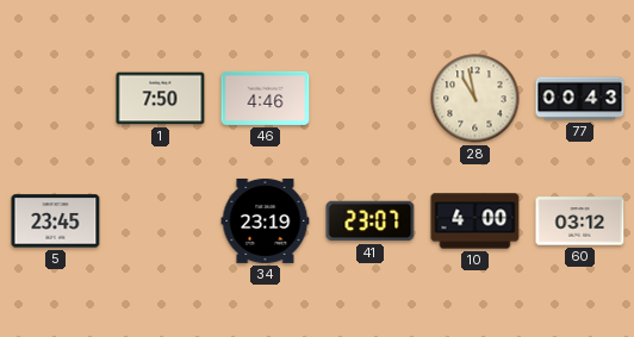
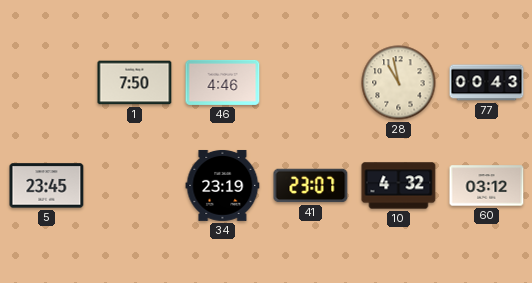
10: 4:00 -> 4:32
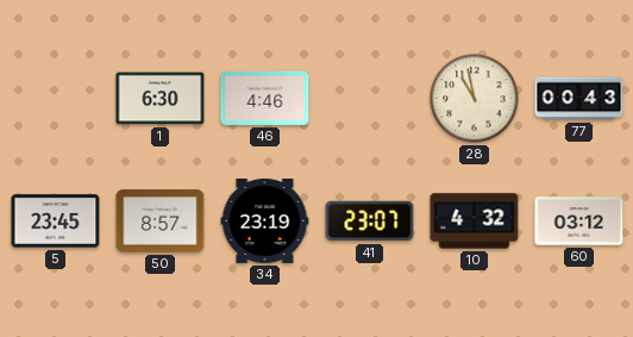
1: 7:50 -> 6:30
50: none -> 8:57
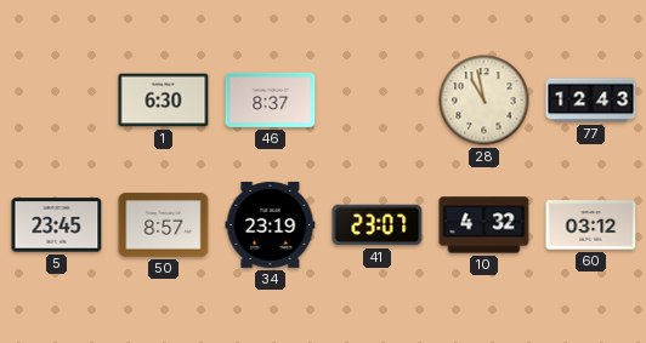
46: 4:46 -> 8:37
77: 00:43 -> 12:43
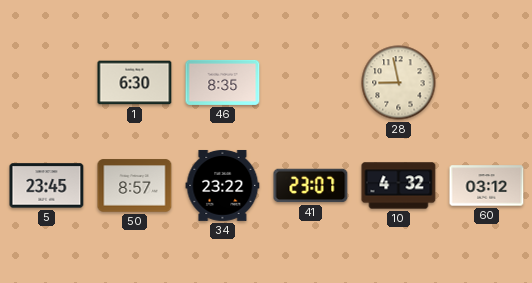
46: 8:37 -> 8:35
28: 10:58 -> 8:58
77: 12:43 -> none
34: 23:19 -> 23:22
